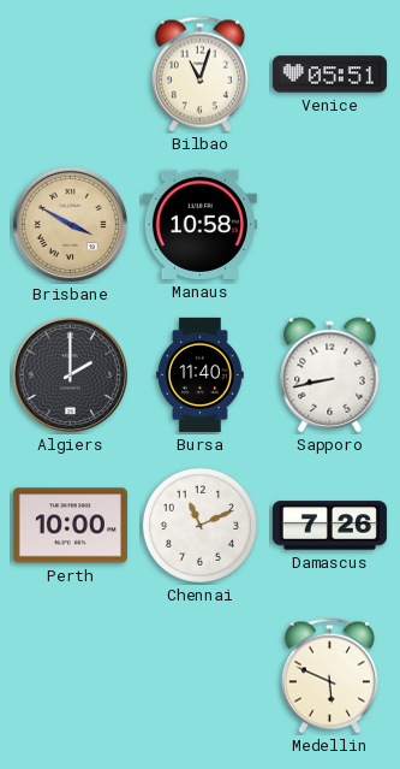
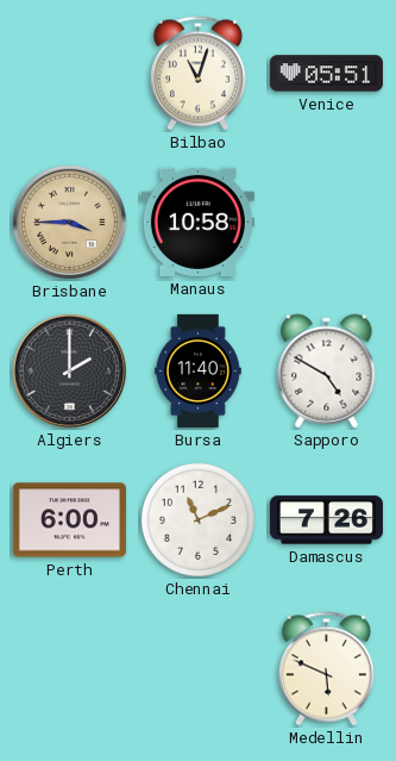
Brisbane: 3:50 -> 3:45
Sapporo: 8:43 -> 4:50
Perth: 10:00 -> 6:00
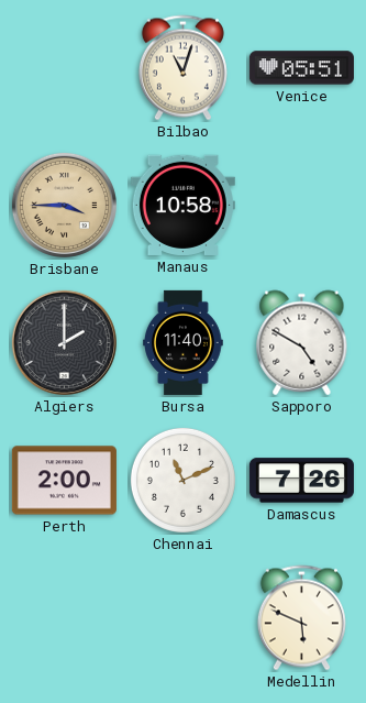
Perth: 6:00 -> 2:00
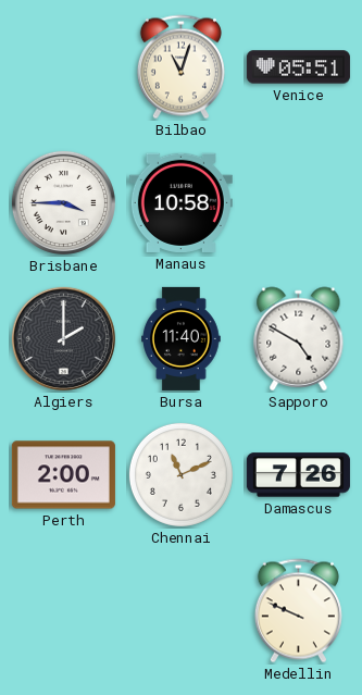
Brisbane dial: champagne -> white
Medellin: 5:49 -> 9:49
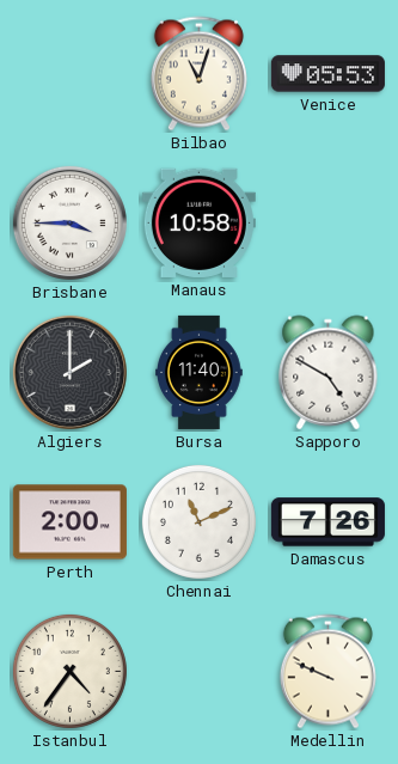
Venice: 05:51 -> 05:53
Istanbul: none -> 4:36
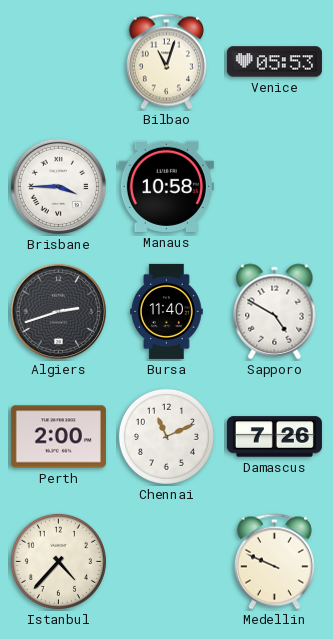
Algiers: 2:00 -> 2:42
Istanbul: 4:36 -> 4:37
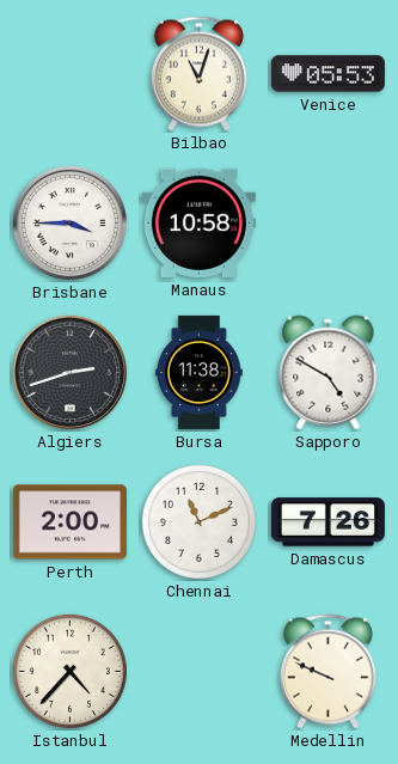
Bursa: 11:40 -> 11:38
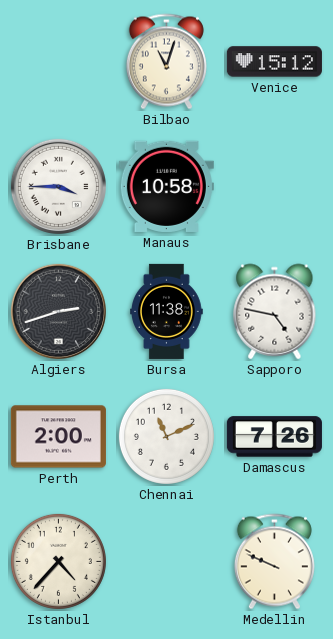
Venice: 05:53 -> 15:12
Sapporo: 4:50 -> 4:47
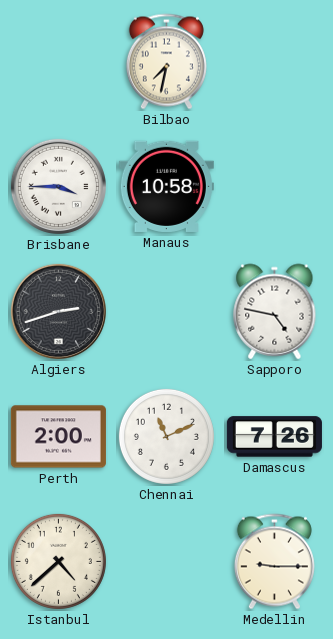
Bilbao: 11:03 -> 7:32
Venice: 15:12 -> none
Bursa: 11:38 -> none
Istanbul: 4:37 -> 4:38
Medellin: 9:49 -> 9:15
